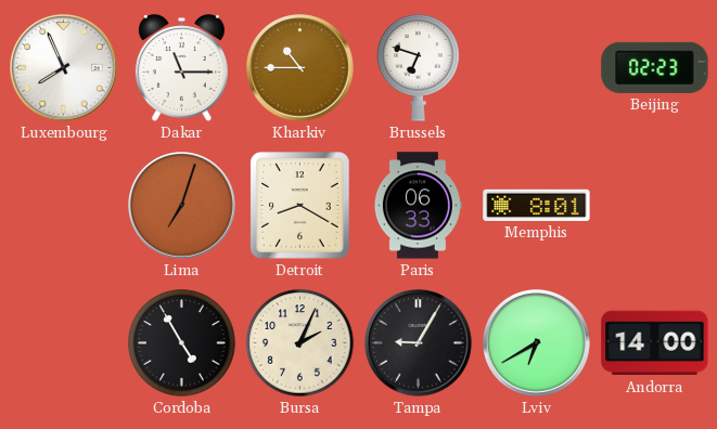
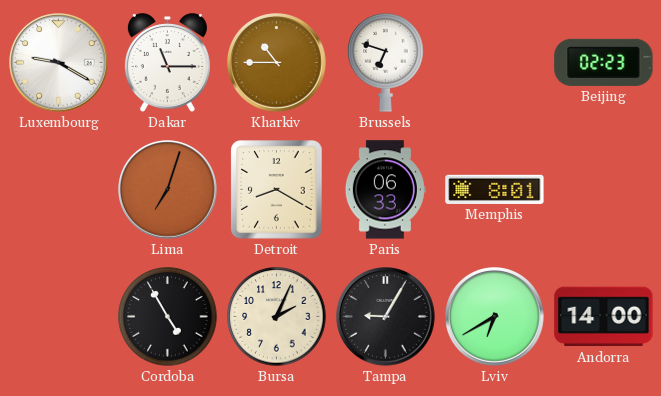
Luxembourg: 7:56 -> 9:20
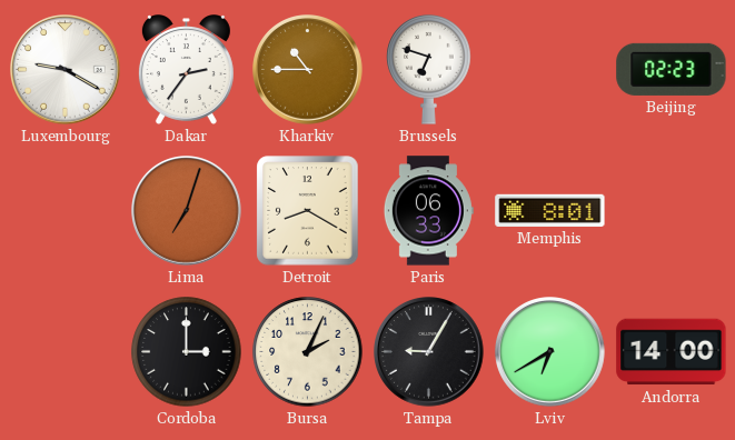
Dakar: 11:15 -> 2:36
Cordoba: 4:55 -> 3:00
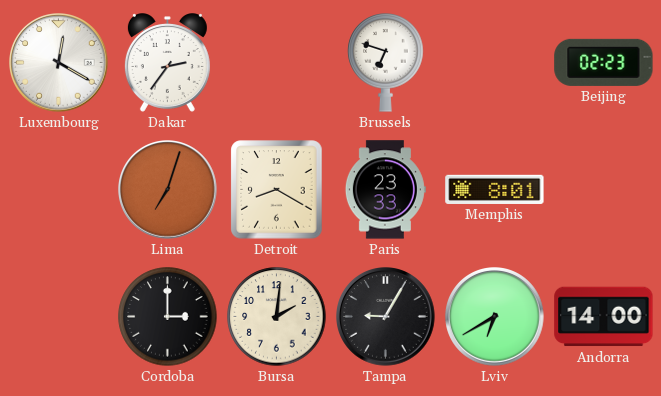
Luxembourg: 9:20 -> 12:20
Kharkiv: 10:45 -> none
Paris: 06:33 -> 23:33
Bursa: 2:04 -> 2:01
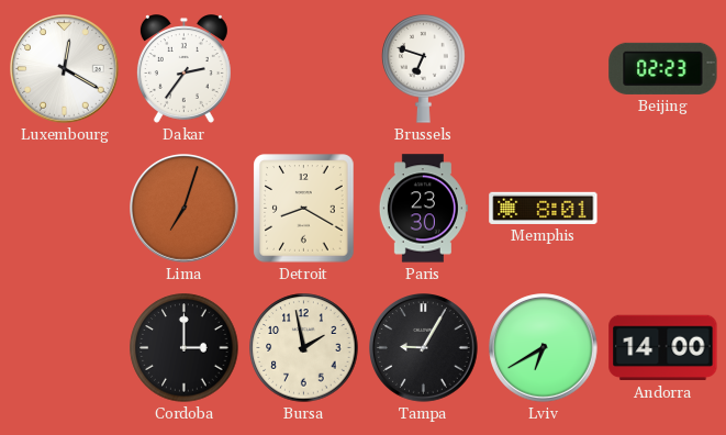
Paris: 23:33 -> 23:30
Bursa: 2:01 -> 1:58
